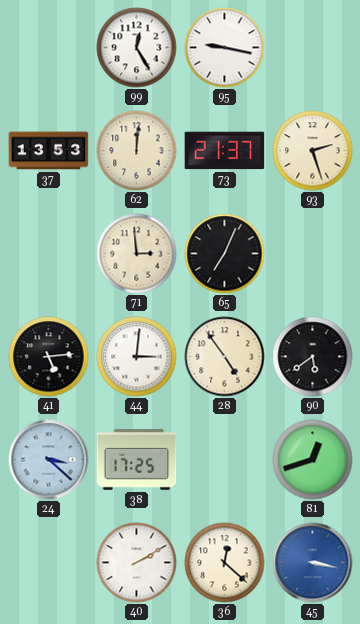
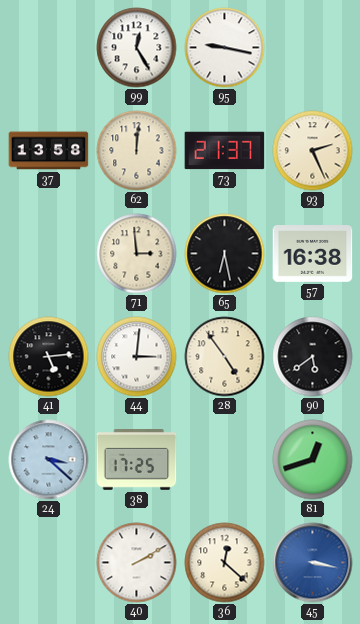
37: 13:53 -> 13:58
93: 2:27 -> 2:26
65: 7:04 -> 6:28
57: none -> 16:38
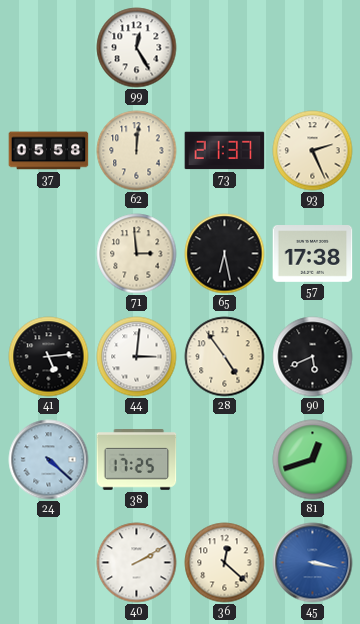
95: 9:17 -> none
37: 13:58 -> 05:58
57: 16:38 -> 17:38
90: 5:39 -> 5:41
24: 3:22 -> 4:22
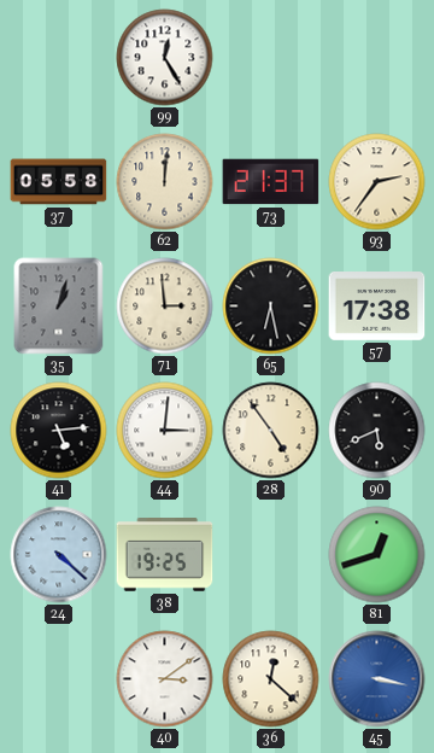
93: 2:26 -> 2:36
35: none -> 1:03
38: 17:25 -> 19:25
40: 2:10 -> 3:09
